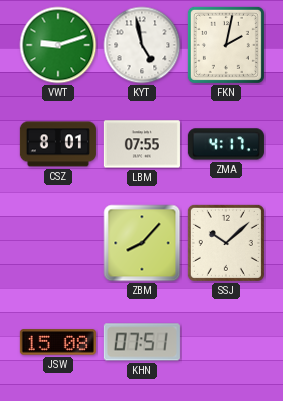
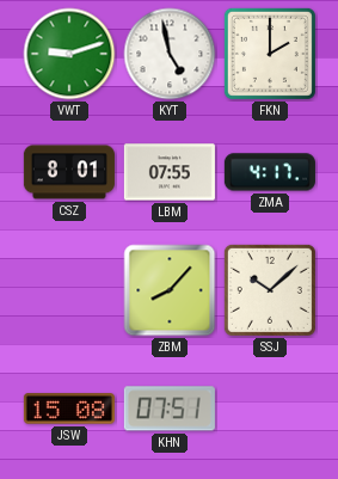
FKN: 2:02 -> 2:00
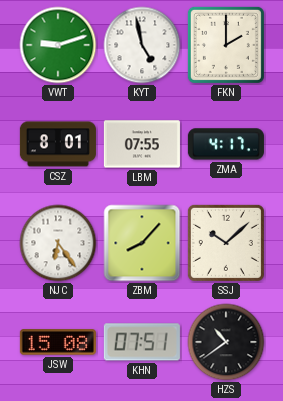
NJC: none -> 6:24
HZS: none -> 10:39
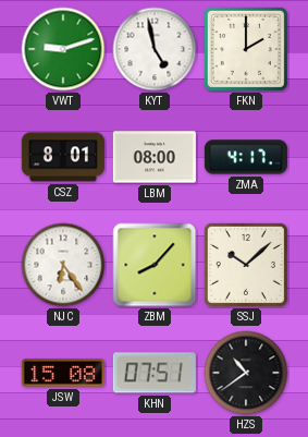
LBM: 07:55 -> 08:00
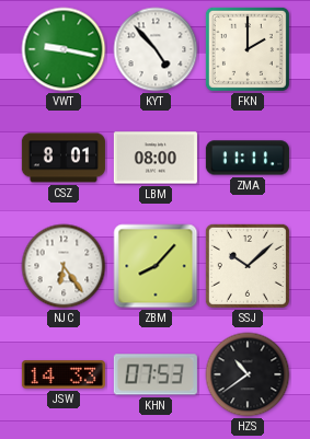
VWT: 9:12 -> 9:17
KYT: 4:58 -> 4:53
ZMA: 4:17 -> 11:11
JSW: 15:08 -> 14:33
KHN: 07:51 -> 07:53
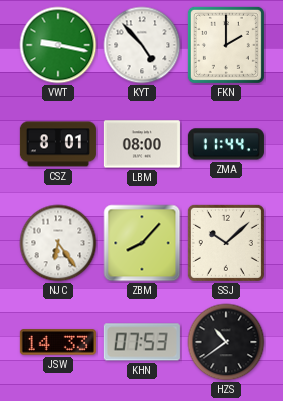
ZMA: 11:11 -> 11:44
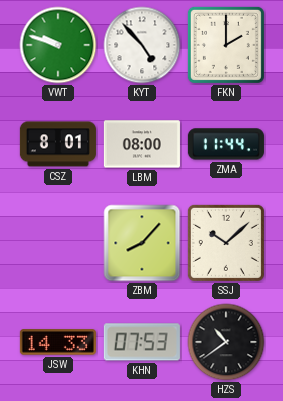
VWT: 9:17 -> 9:48
NJC: 6:24 -> none
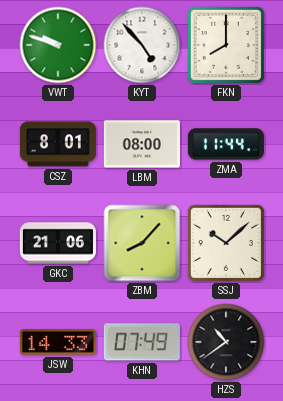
FKN: 2:00 -> 8:00
GKC: none -> 21:06
KHN: 07:53 -> 07:49
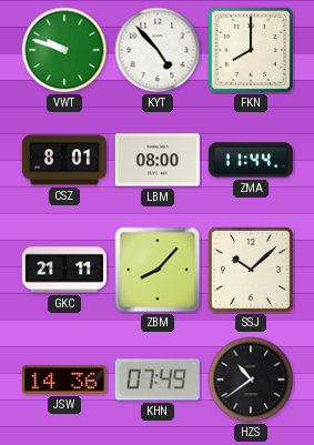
GKC: 21:06 -> 21:11
JSW: 14:33 -> 14:36
